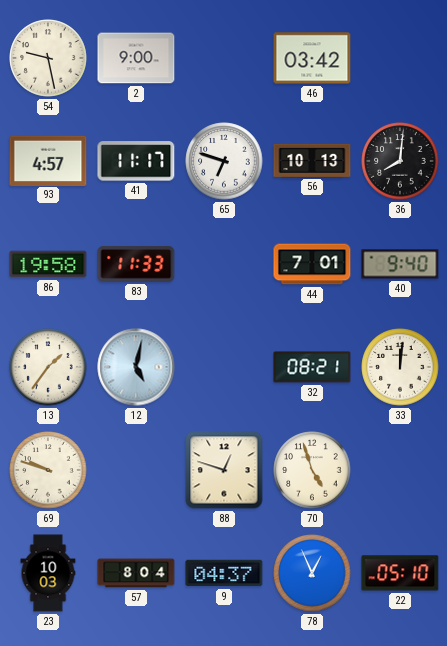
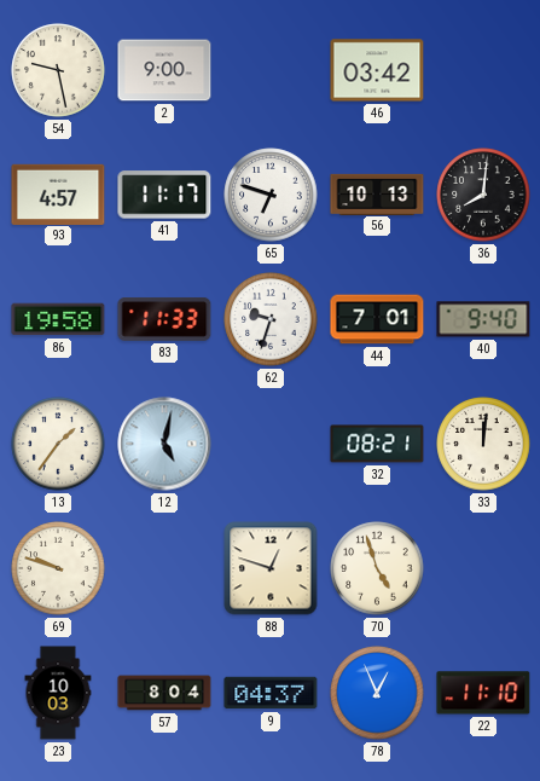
62: none -> 9:33
22: 05:10 -> 11:10
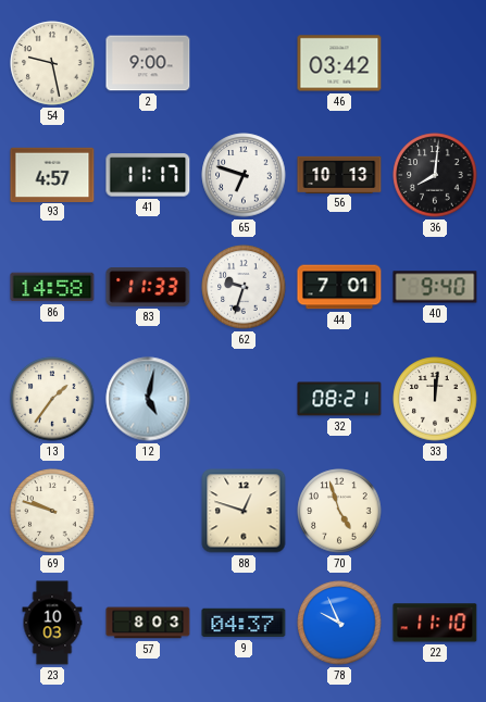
86: 19:58 -> 14:58
57: 8:04 -> 8:03
78: 12:56 -> 9:56
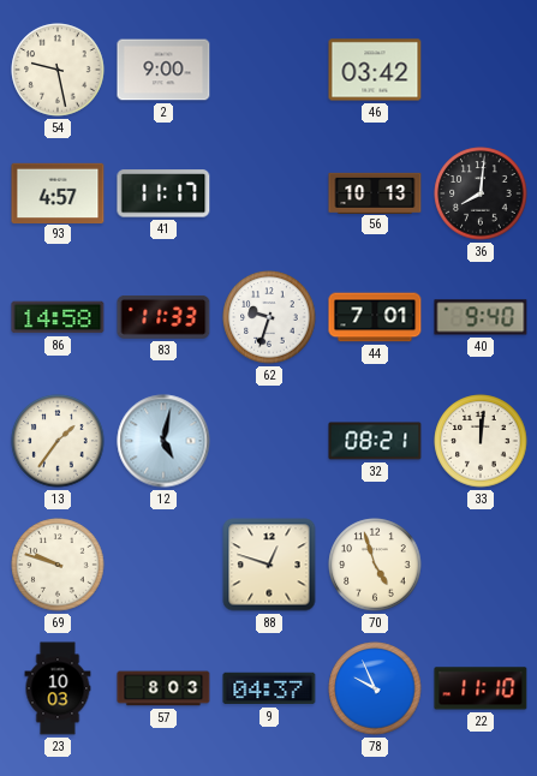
65: 6:48 -> none
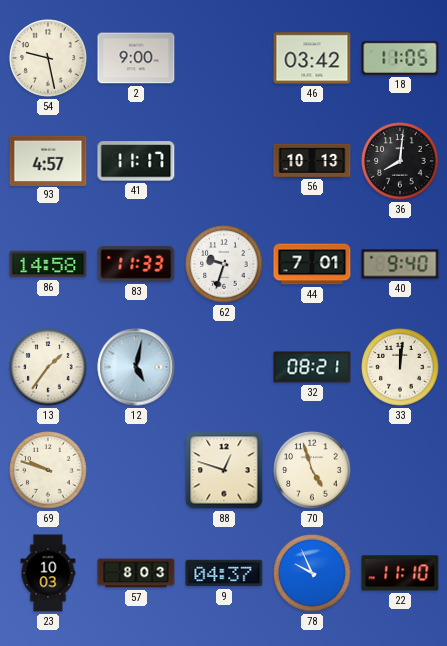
18: none -> 11:05
